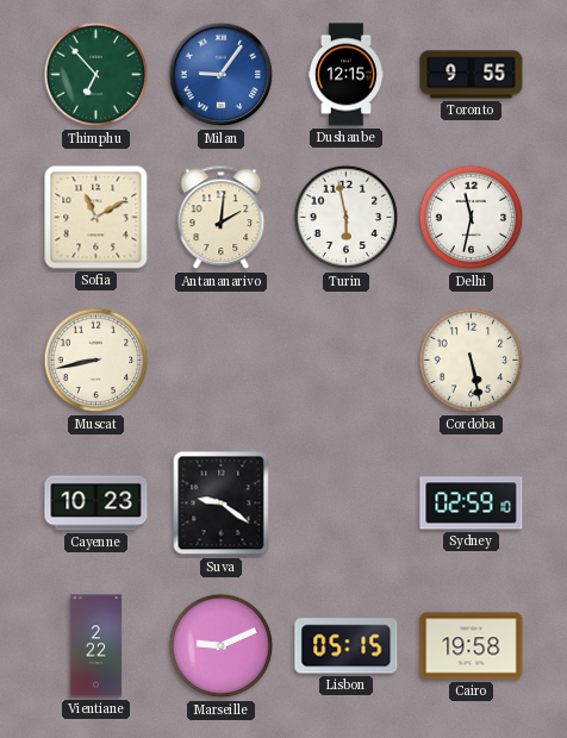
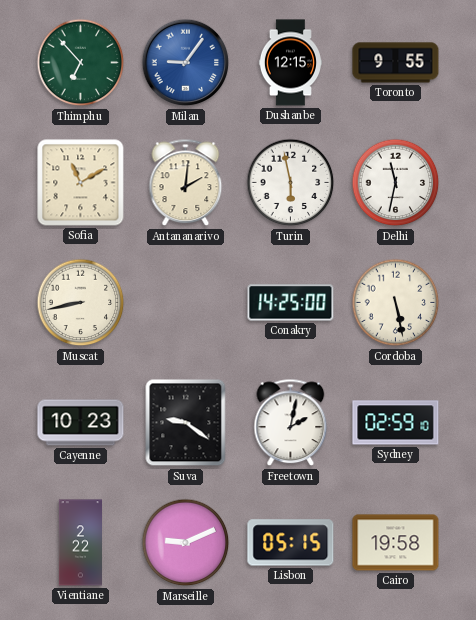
Conakry: none -> 14:25
Freetown: none -> 2:02
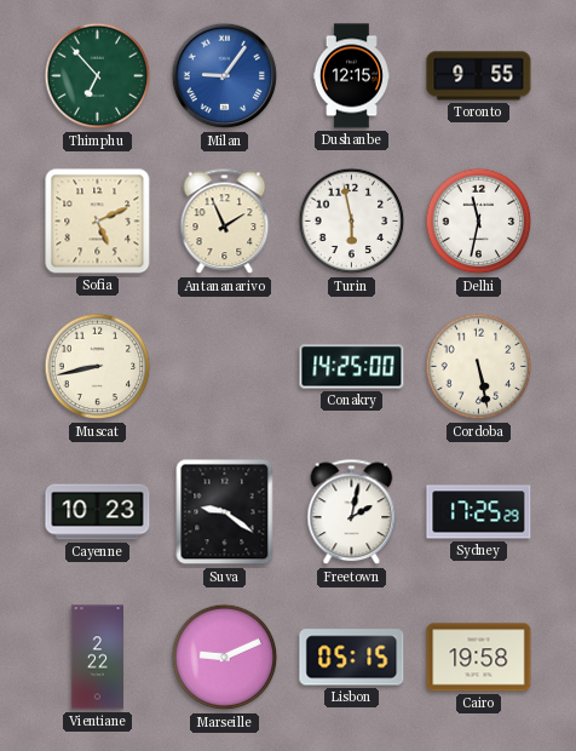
Sofia: 11:10 -> 5:11
Antananarivo: 2:01 -> 1:56
Sydney: 02:59 -> 17:25
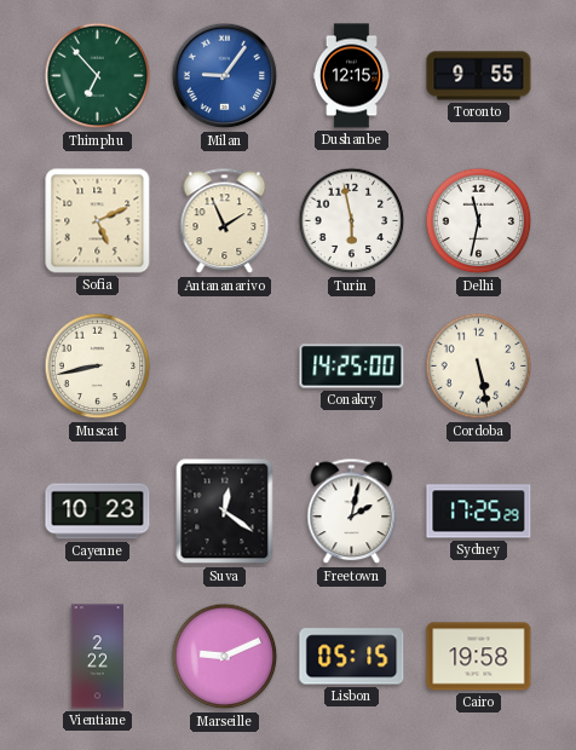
Suva: 9:21 -> 12:21
